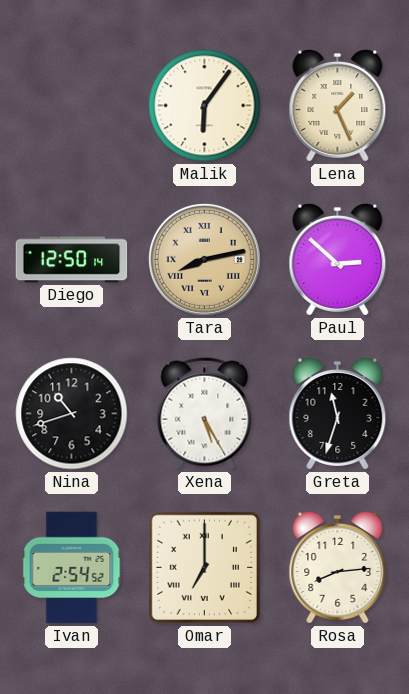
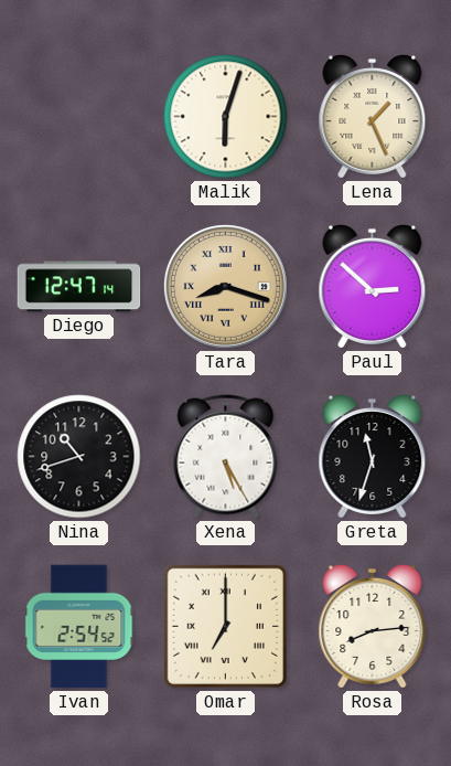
Malik: 6:06 -> 6:03
Diego: 12:50 -> 12:47
Tara: 8:13 -> 8:18
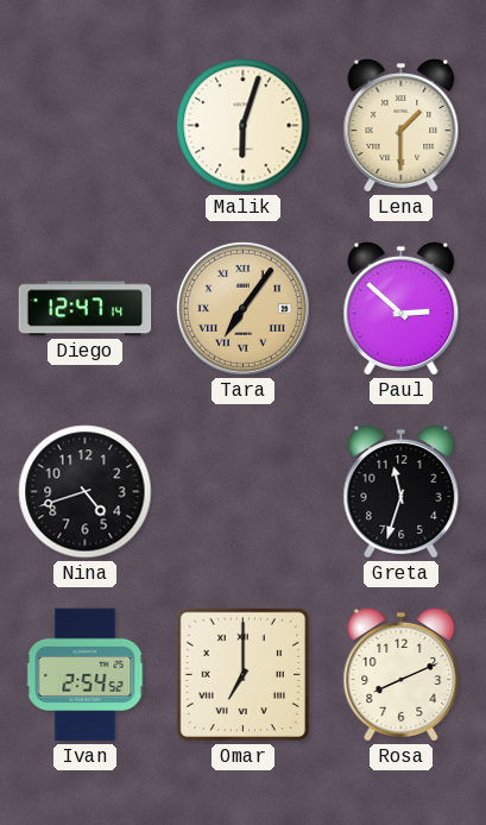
Lena: 1:26 -> 1:30
Tara: 8:18 -> 7:06
Nina: 10:42 -> 4:42
Xena: 5:25 -> none
Rosa: 8:14 -> 8:11
